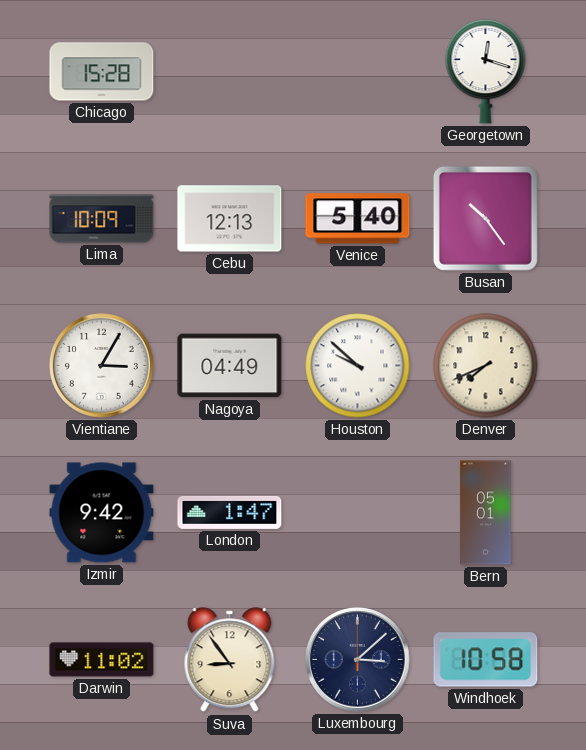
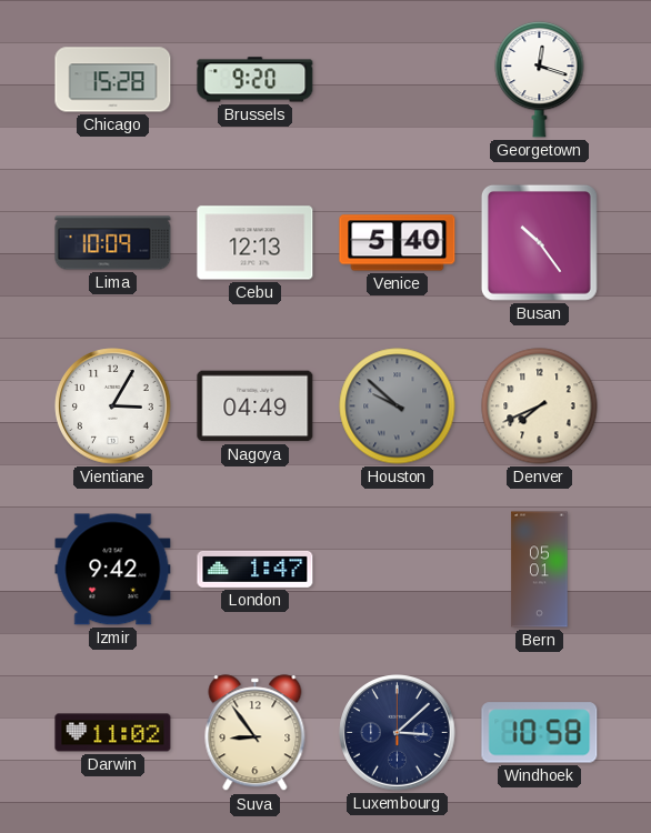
Brussels: none -> 9:20
Houston dial: white -> grey
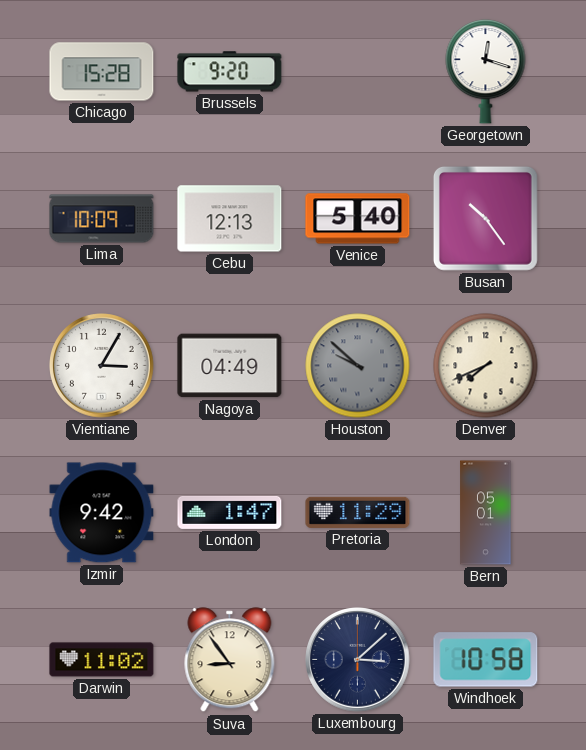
Pretoria: none -> 11:29
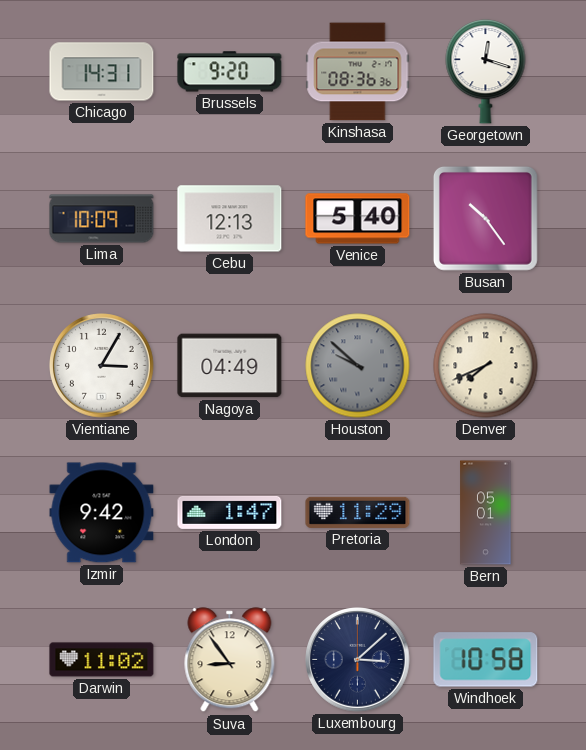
Chicago: 15:28 -> 14:31
Kinshasa: none -> 08:36
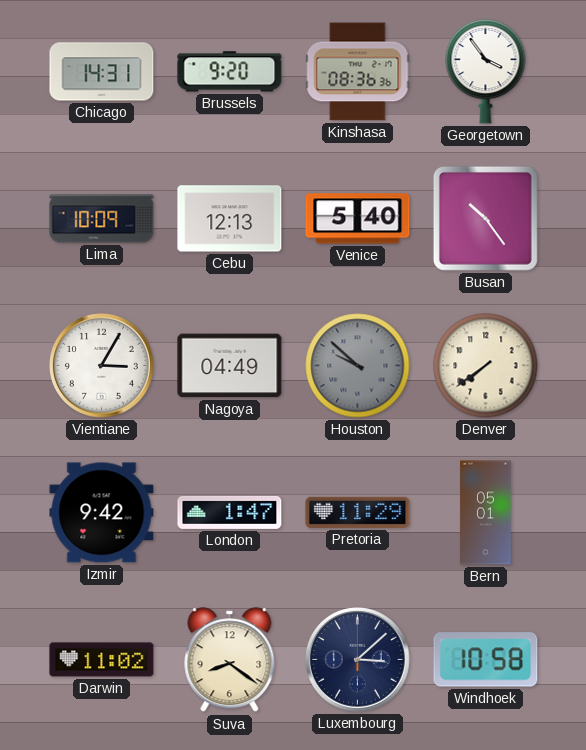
Georgetown: 12:18 -> 3:54
Denver: 7:41 -> 7:39
Suva: 8:54 -> 8:21
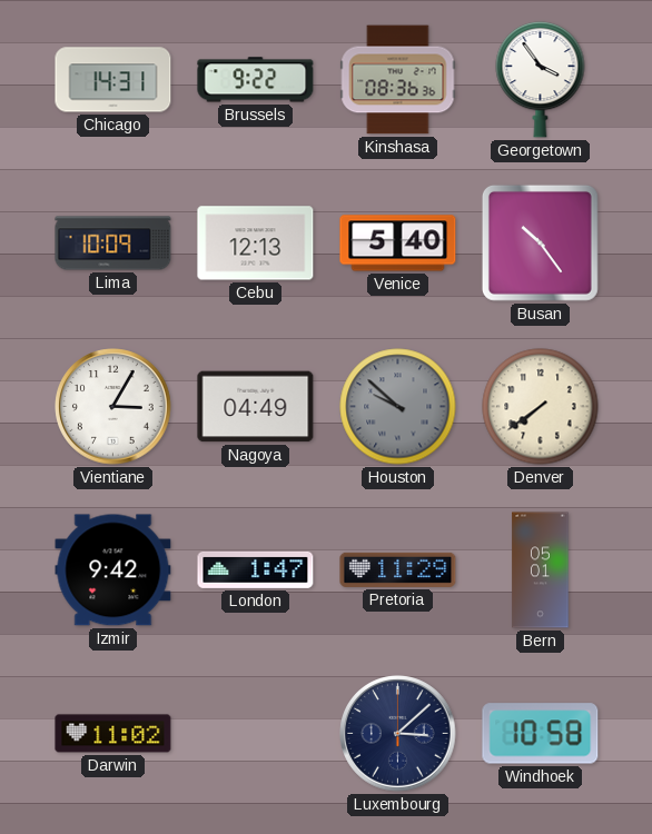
Brussels: 9:20 -> 9:22
Suva: 8:21 -> none
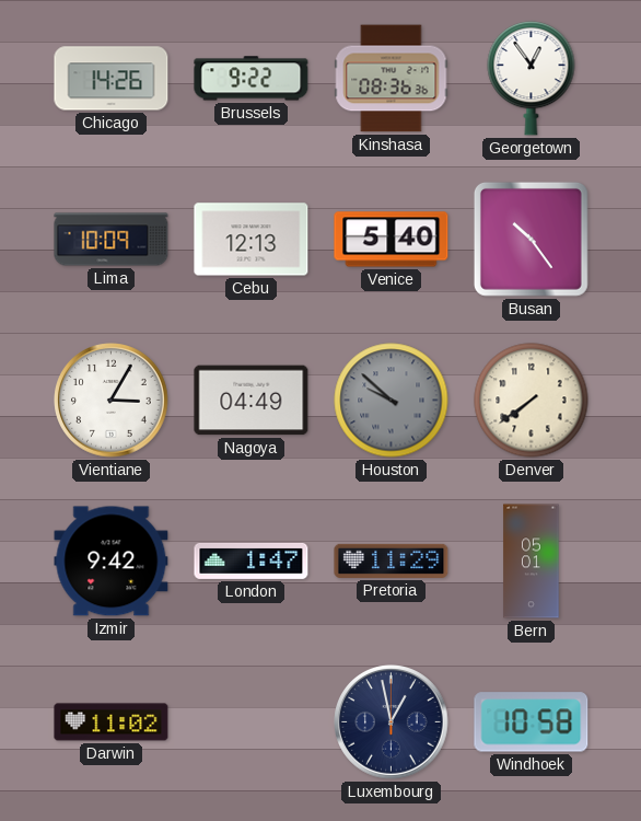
Chicago: 14:31 -> 14:26
Georgetown: 3:54 -> 12:54
Luxembourg: 3:08 -> 12:58
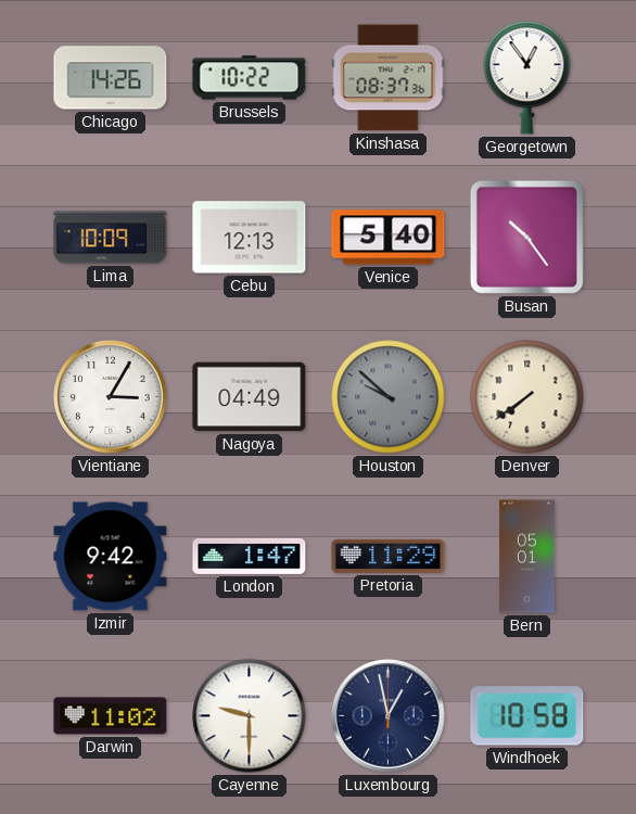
Brussels: 9:22 -> 10:22
Kinshasa: 08:36 -> 08:37
Cayenne: none -> 9:30
